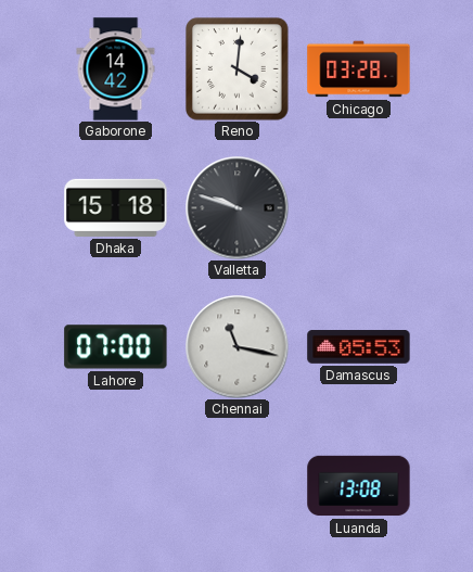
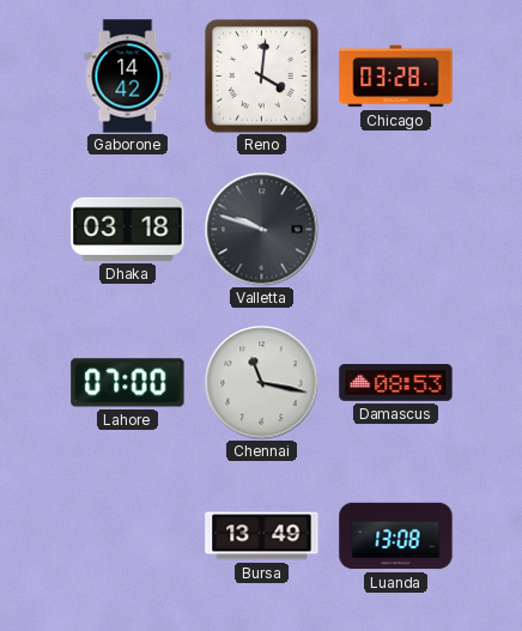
Dhaka: 15:18 -> 03:18
Damascus: 05:53 -> 08:53
Bursa: none -> 13:49
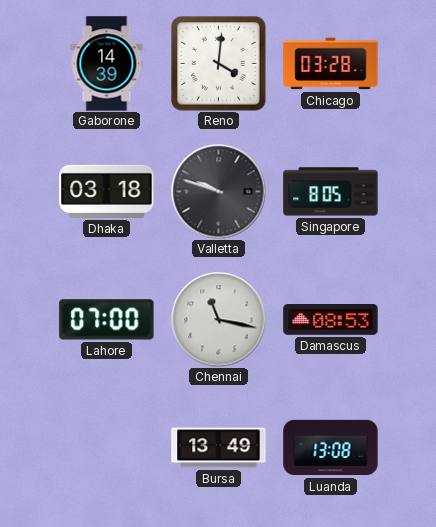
Gaborone: 14:42 -> 14:39
Singapore: none -> 8:05
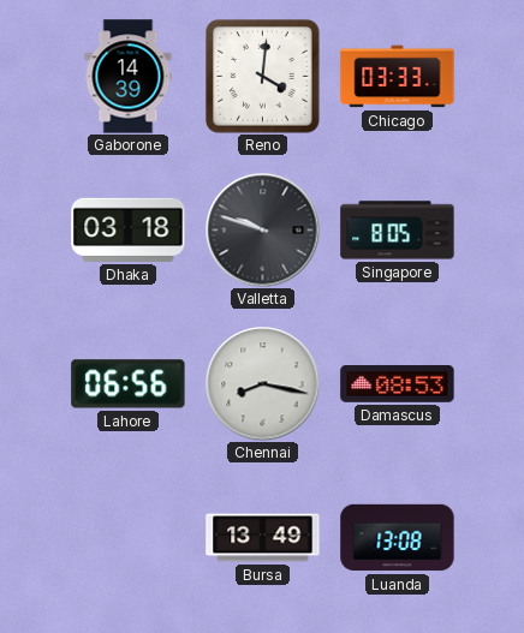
Chicago: 03:28 -> 03:33
Lahore: 07:00 -> 06:56
Chennai: 11:17 -> 8:17
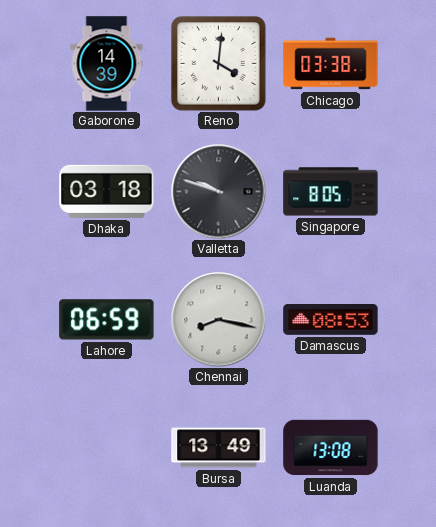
Chicago: 03:33 -> 03:38
Lahore: 06:56 -> 06:59
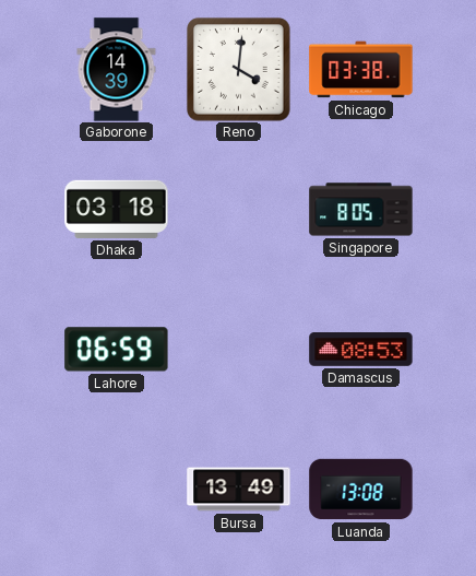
Valletta: 9:48 -> none
Chennai: 8:17 -> none
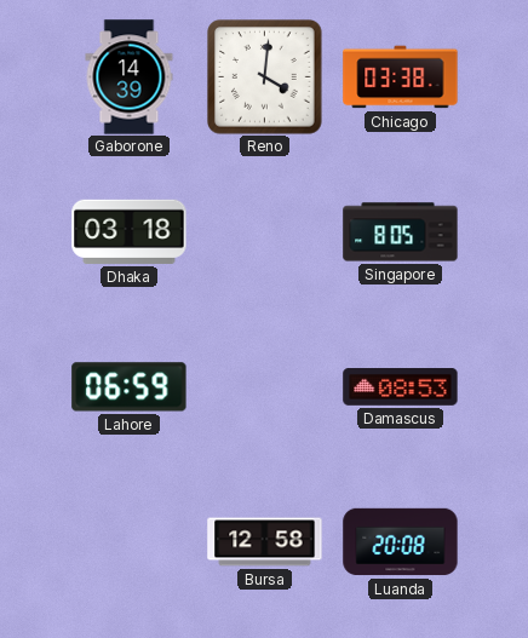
Bursa: 13:49 -> 12:58
Luanda: 13:08 -> 20:08
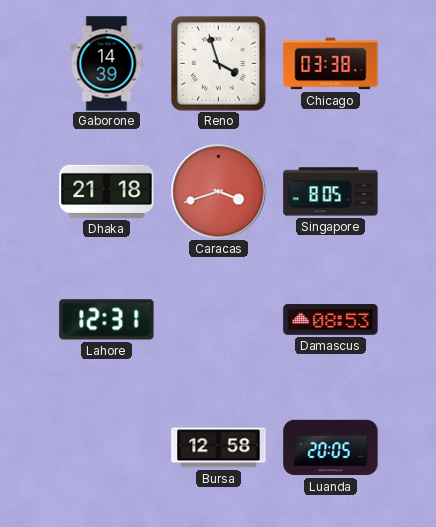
Reno: 4:01 -> 3:57
Dhaka: 03:18 -> 21:18
Caracas: none -> 3:42
Lahore: 06:59 -> 12:31
Luanda: 20:08 -> 20:05
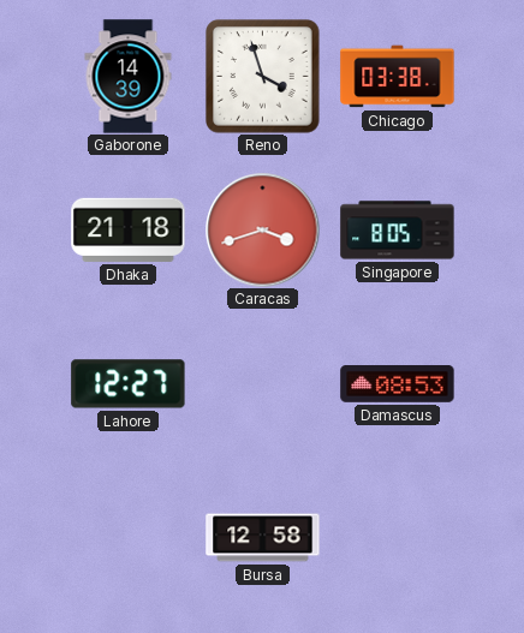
Lahore: 12:31 -> 12:27
Luanda: 20:05 -> none
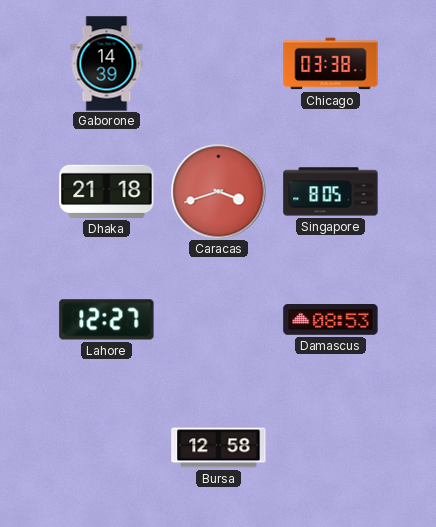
Reno: 3:57 -> none
